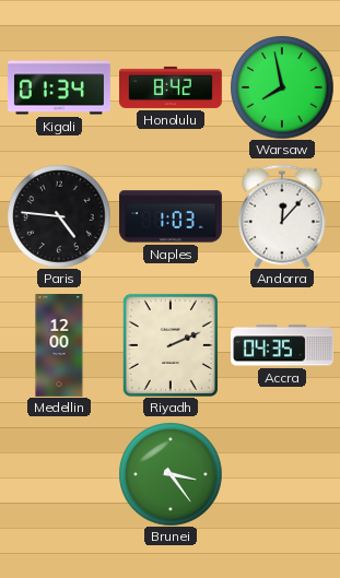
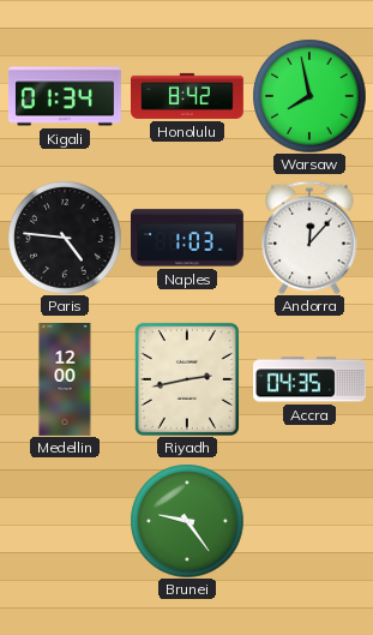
Riyadh: 2:11 -> 2:43
Brunei: 3:24 -> 9:24
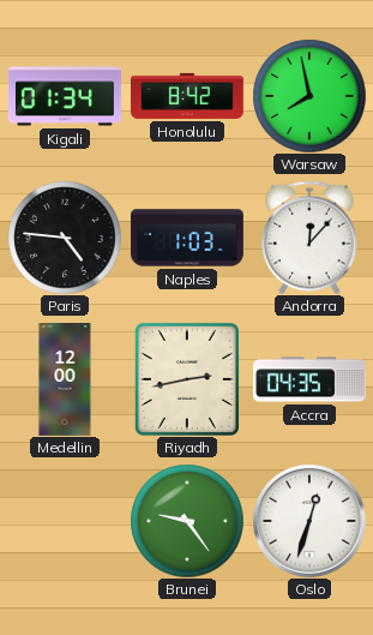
Oslo: none -> 12:33
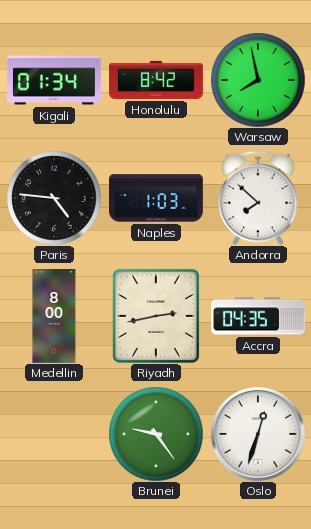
Andorra: 12:07 -> 7:52
Medellin: 12:00 -> 8:00
